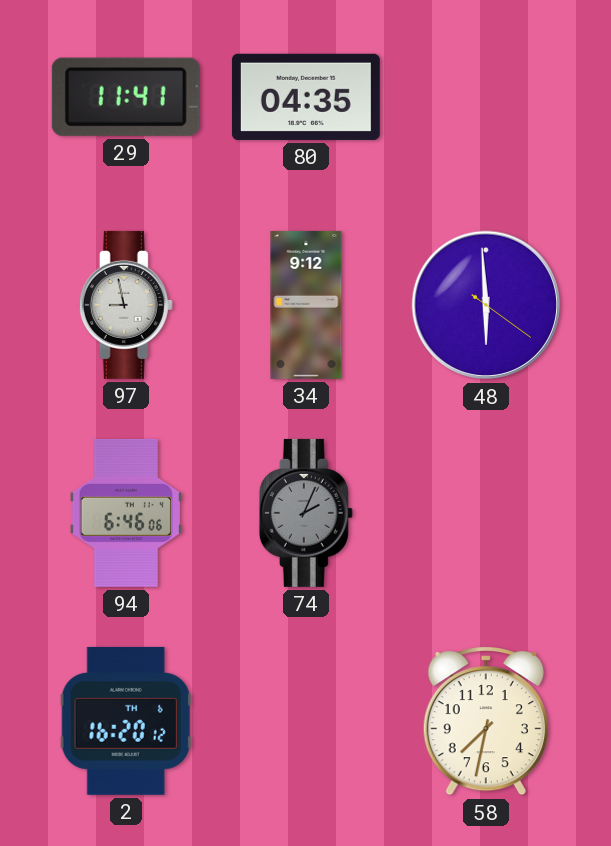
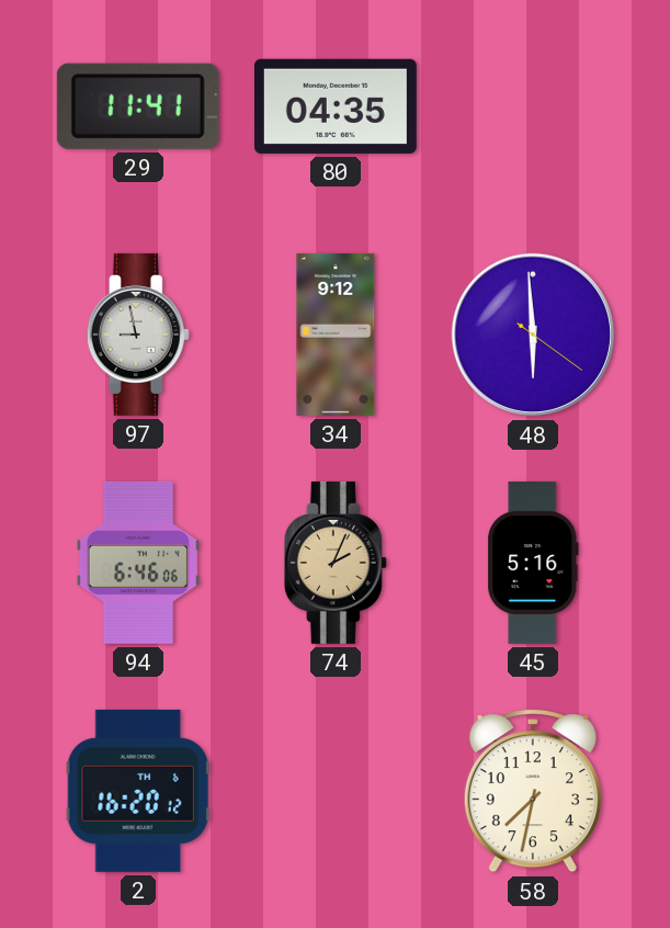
74 dial: grey -> champagne
45: none -> 5:16
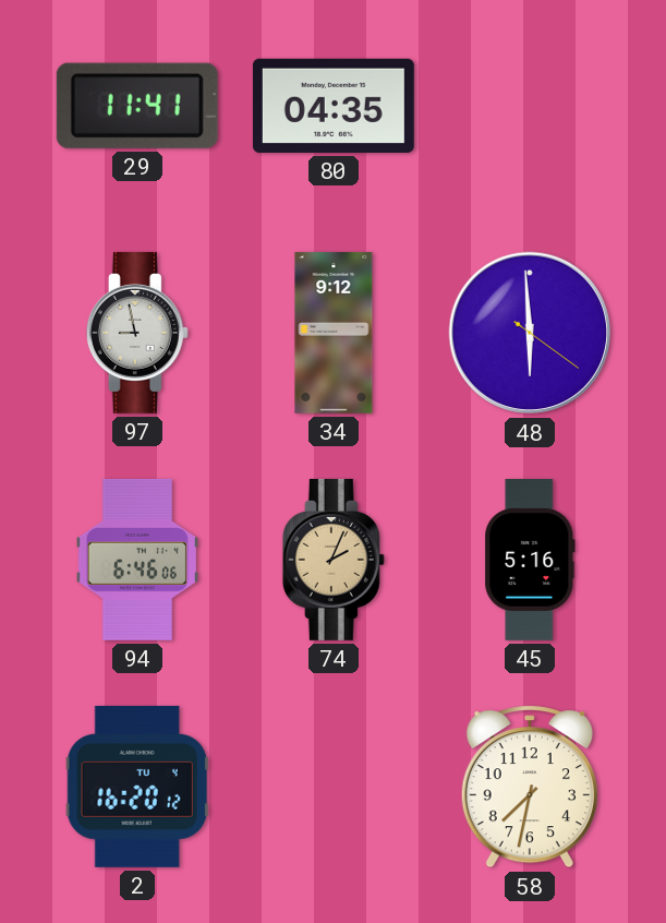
2 date: TH 6 -> TU 4
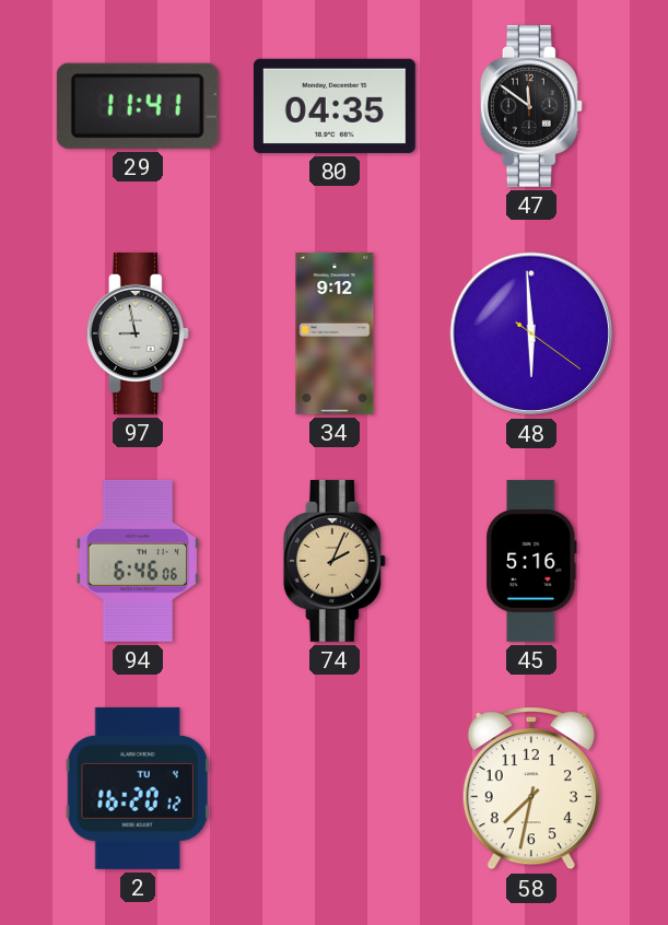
47: none -> 11:51
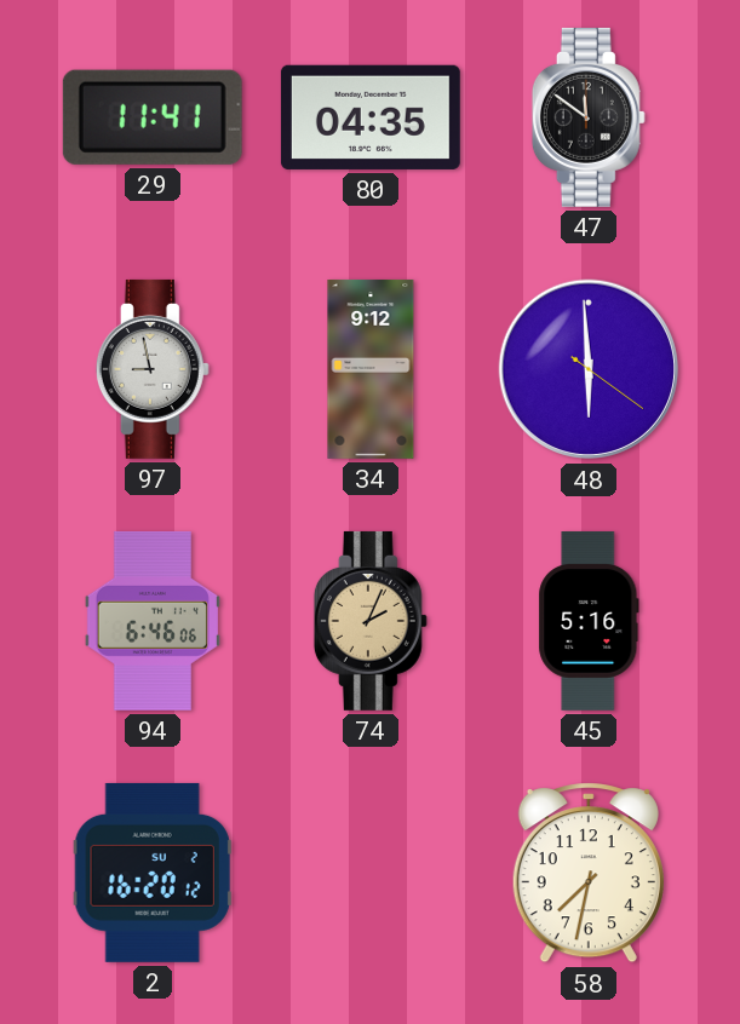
2 date: TU 4 -> SU 2
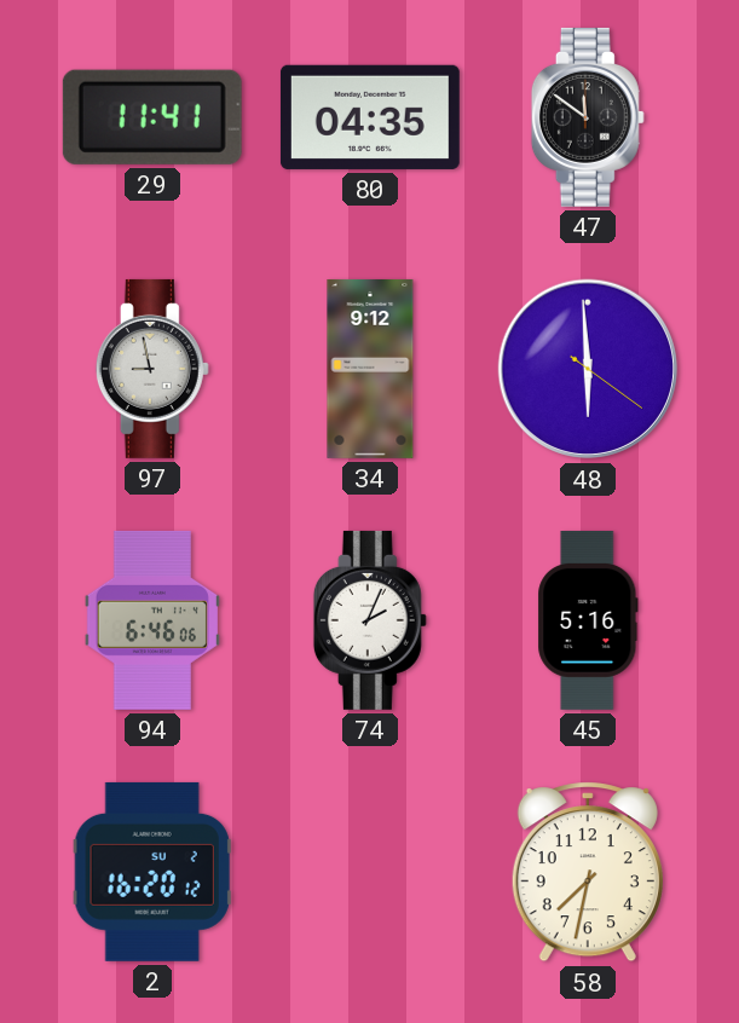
74 dial: champagne -> white
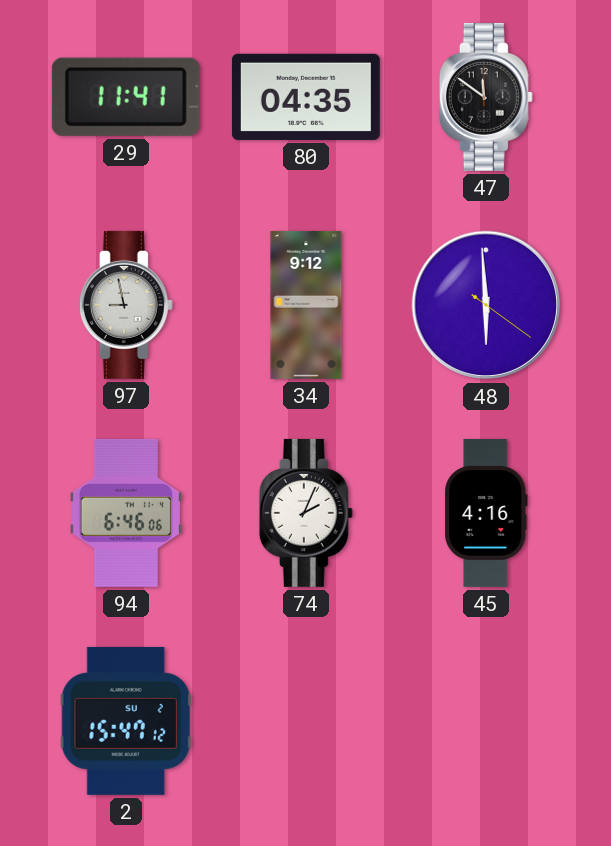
45: 5:16 -> 4:16
2: 16:20 -> 15:47
58: 7:32 -> none
